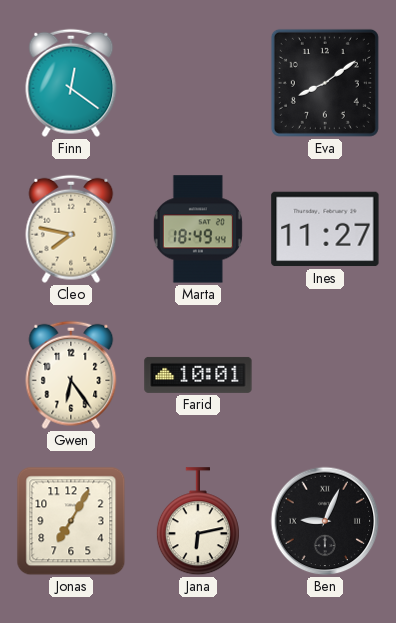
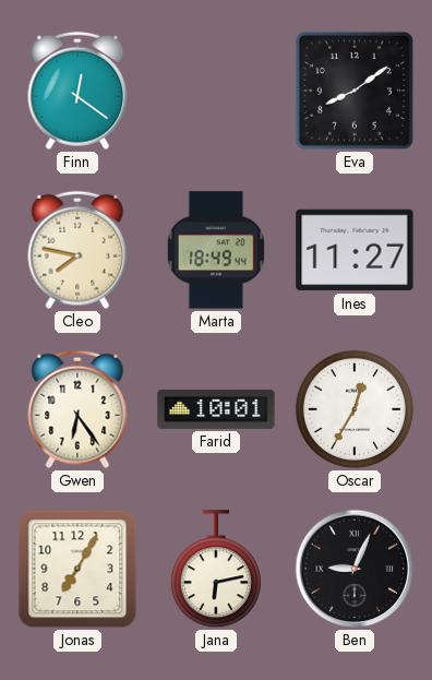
Oscar: none -> 12:35
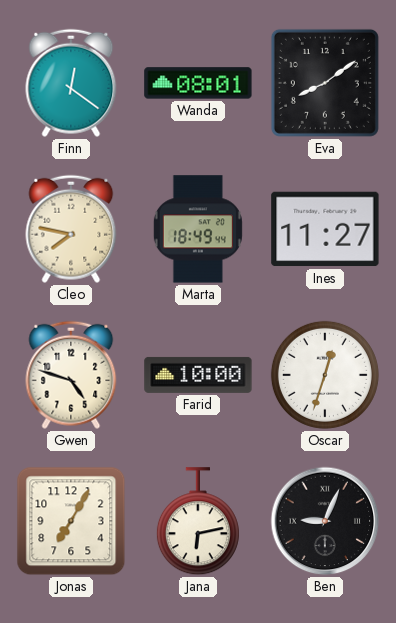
Wanda: none -> 08:01
Gwen: 6:24 -> 4:48
Farid: 10:01 -> 10:00
Oscar: 12:35 -> 12:33
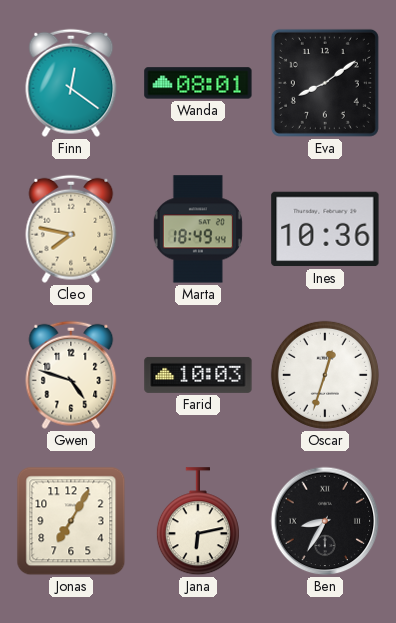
Ines: 11:27 -> 10:36
Farid: 10:00 -> 10:03
Ben: 9:04 -> 8:35
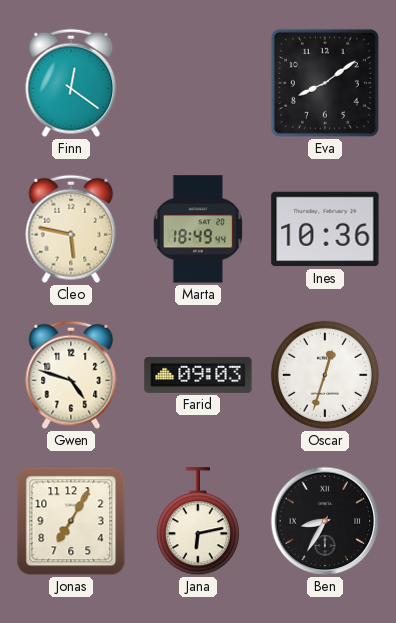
Wanda: 08:01 -> none
Cleo: 7:47 -> 5:47
Farid: 10:03 -> 09:03
